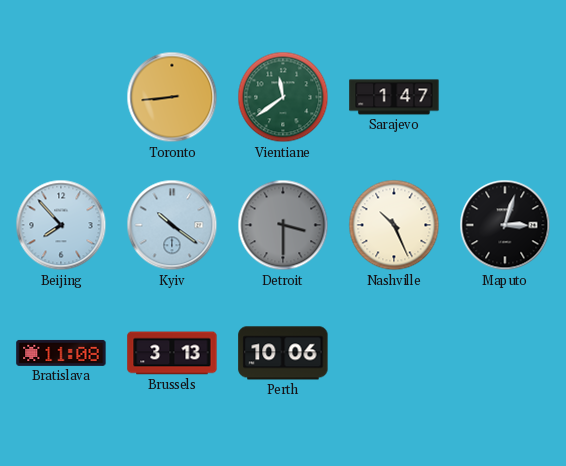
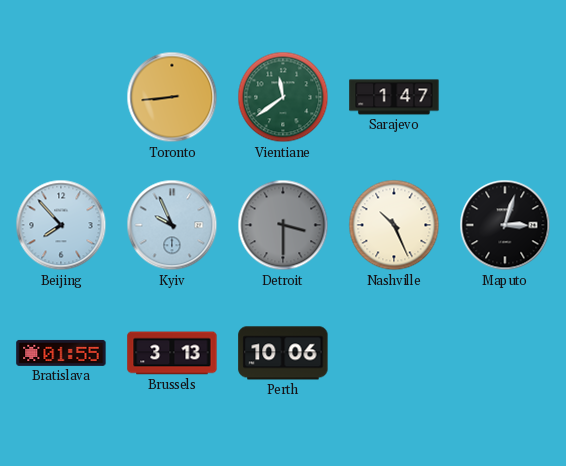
Kyiv: 10:21 -> 9:56
Bratislava: 11:08 -> 01:55
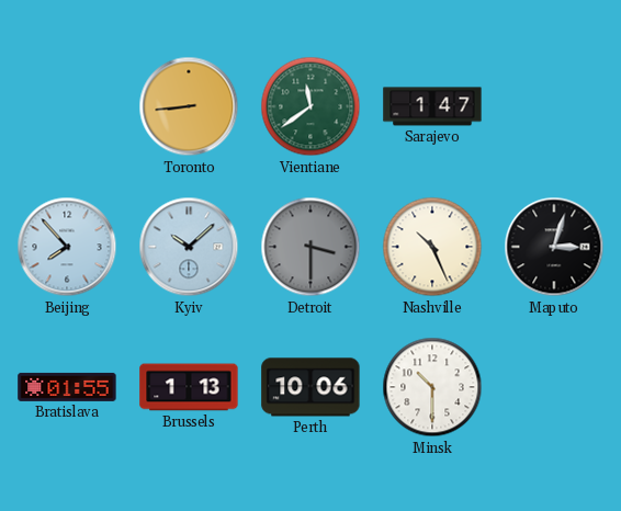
Kyiv: 9:56 -> 10:08
Brussels: 3:13 -> 1:13
Minsk: none -> 10:30
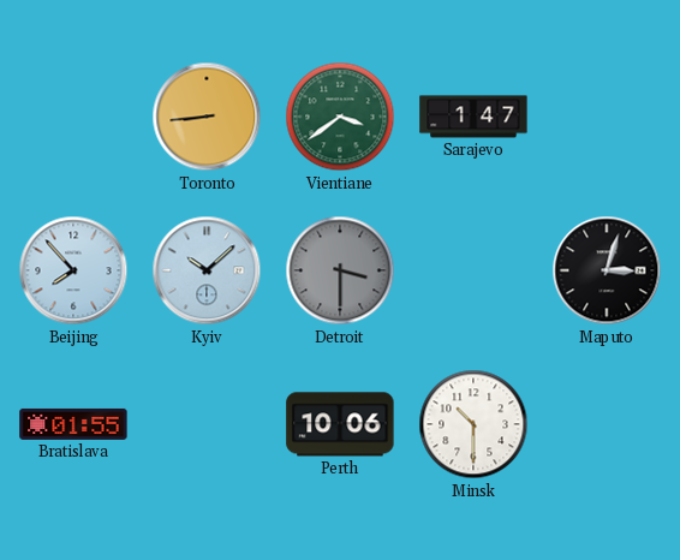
Vientiane: 11:39 -> 3:39
Nashville: 10:26 -> none
Brussels: 1:13 -> none
